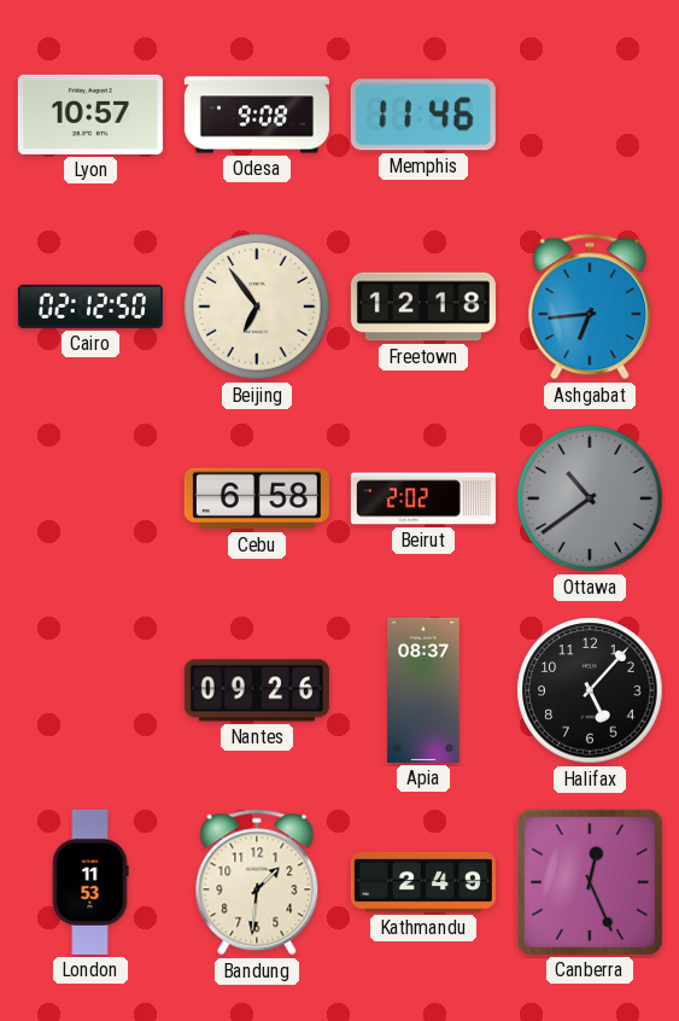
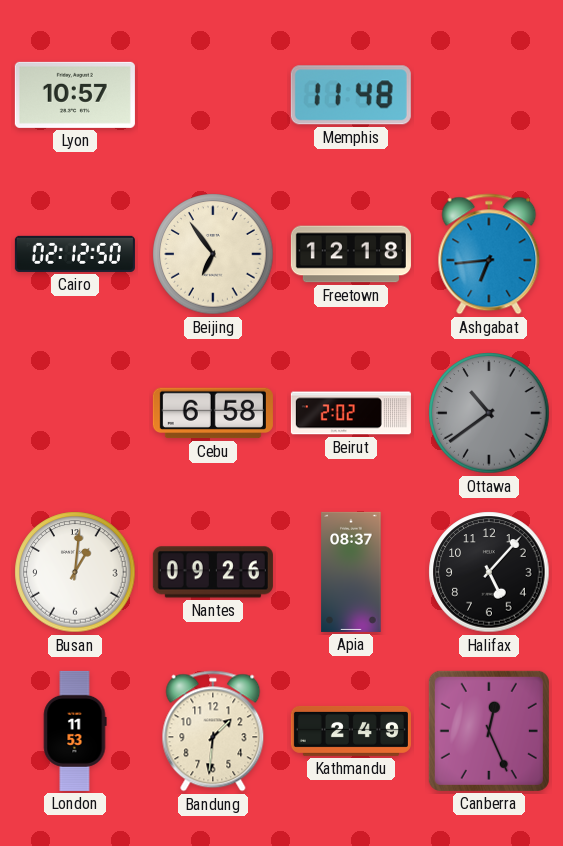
Odesa: 9:08 -> none
Memphis: 11:46 -> 11:48
Busan: none -> 1:01
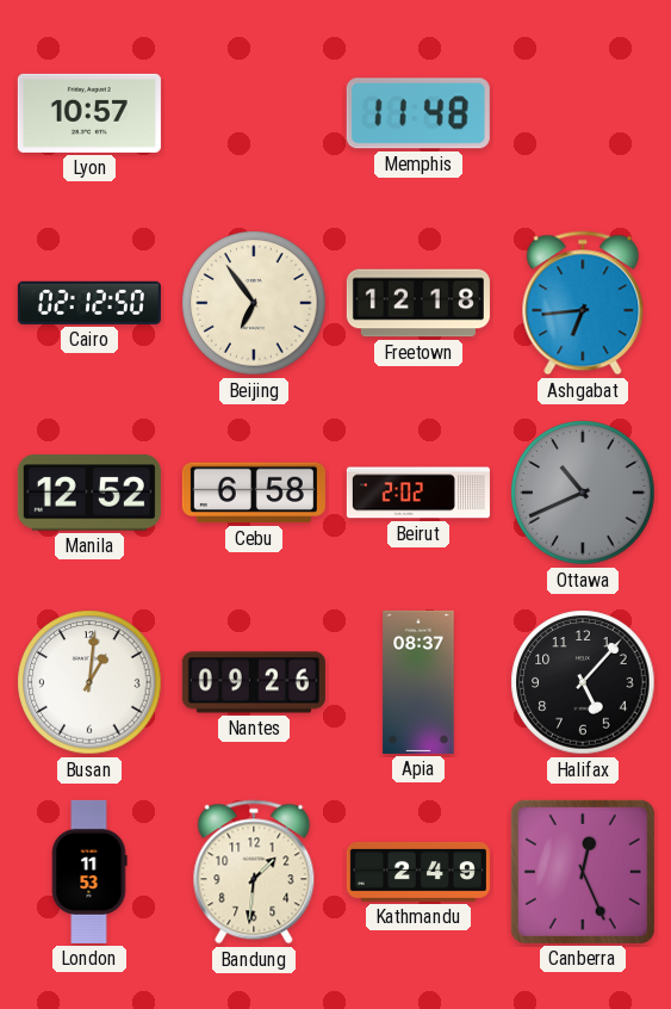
Manila: none -> 12:52
Ottawa: 10:39 -> 10:41
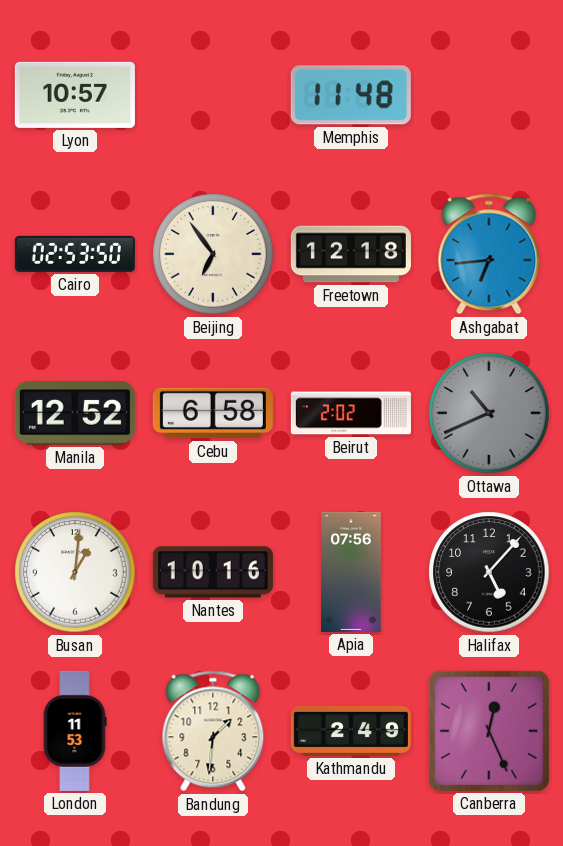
Cairo: 02:12 -> 02:53
Nantes: 09:26 -> 10:16
Apia: 08:37 -> 07:56
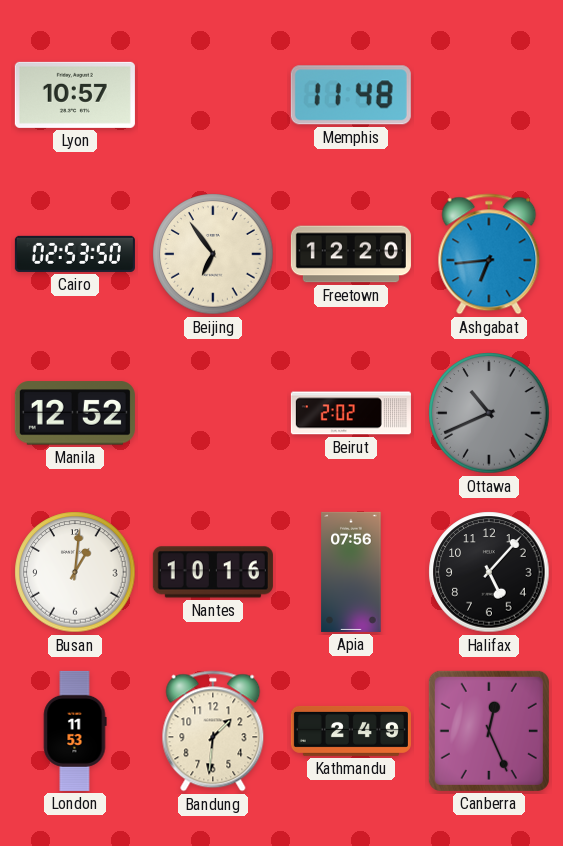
Freetown: 12:18 -> 12:20
Cebu: 6:58 -> none
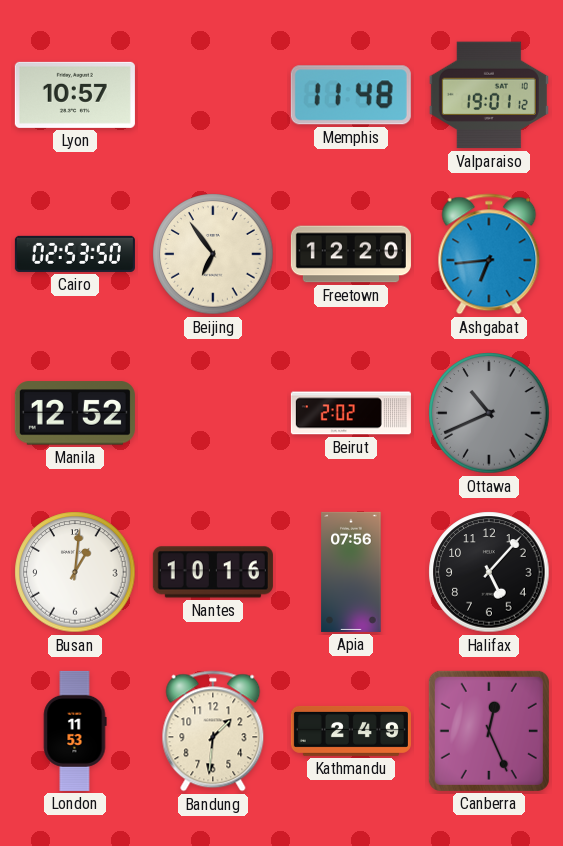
Valparaiso: none -> 19:01
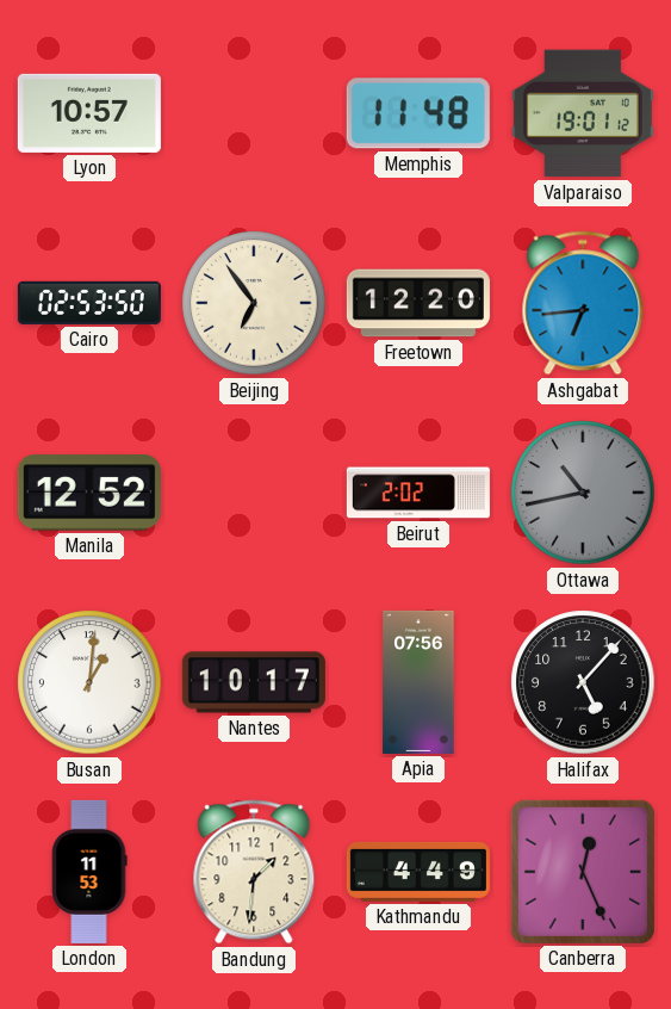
Ottawa: 10:41 -> 10:43
Nantes: 10:16 -> 10:17
Kathmandu: 2:49 -> 4:49
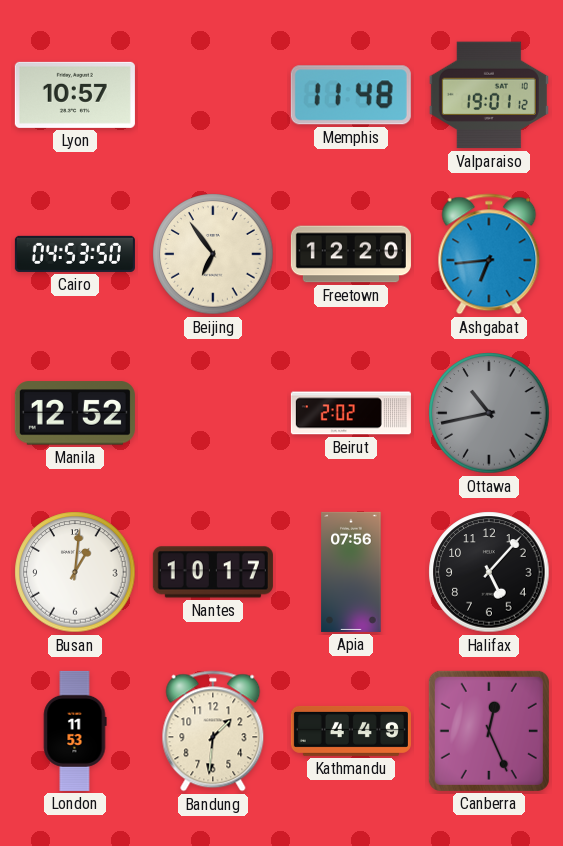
Cairo: 02:53 -> 04:53
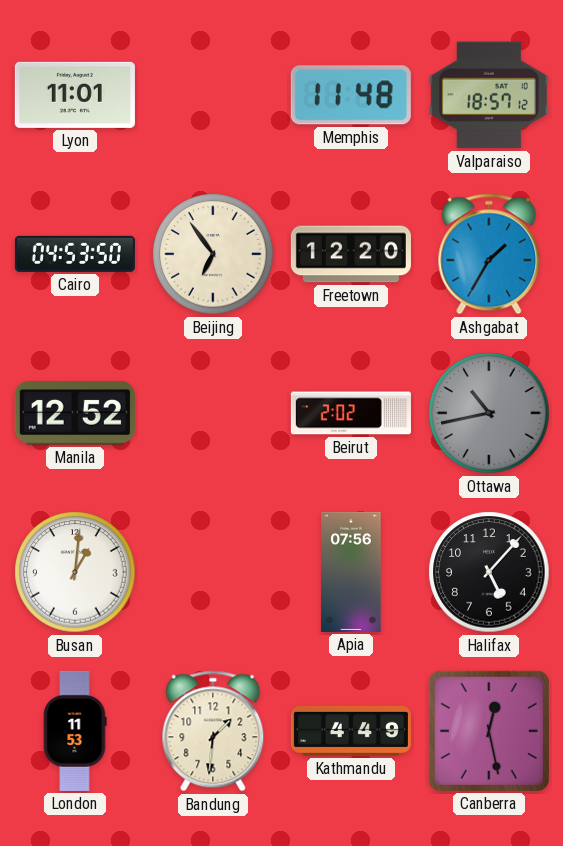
Lyon: 10:57 -> 11:01
Valparaiso: 19:01 -> 18:57
Ashgabat: 6:44 -> 1:35
Nantes: 10:17 -> none
Canberra: 12:26 -> 12:28
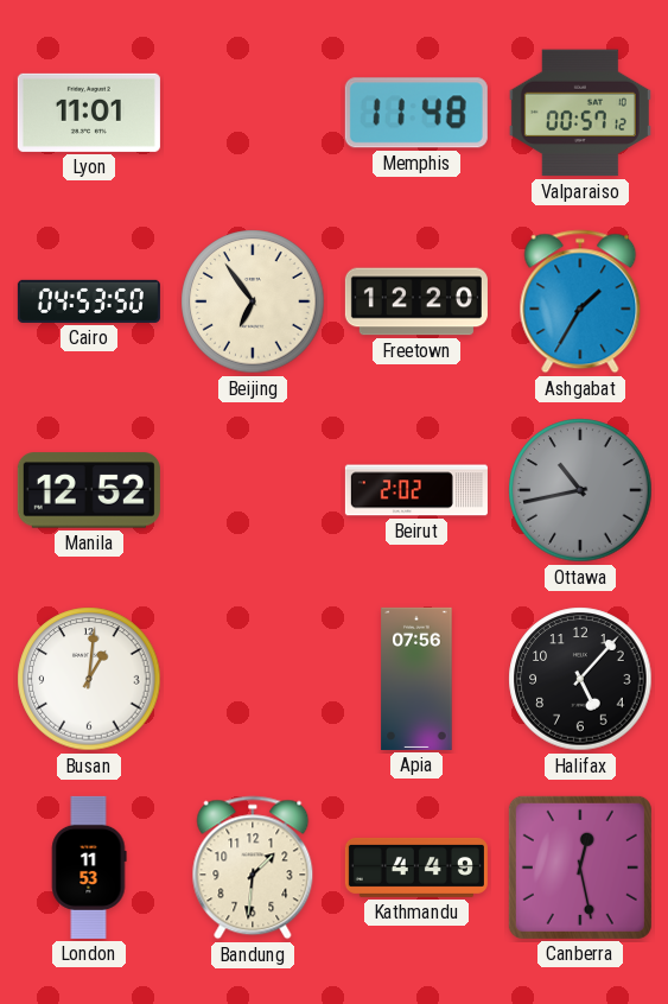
Valparaiso: 18:57 -> 00:57
